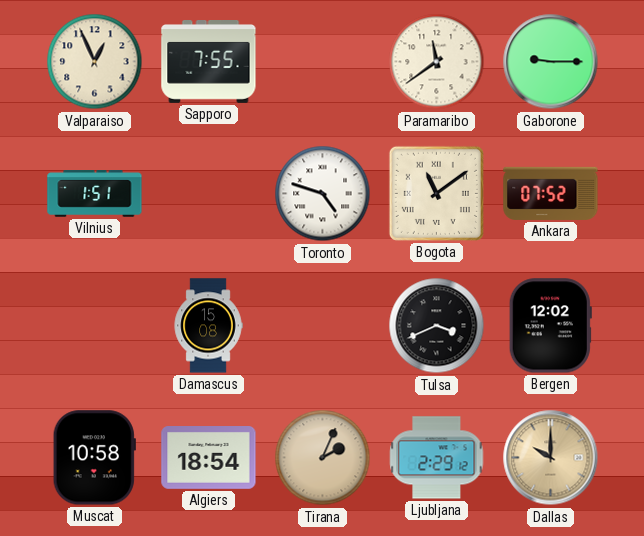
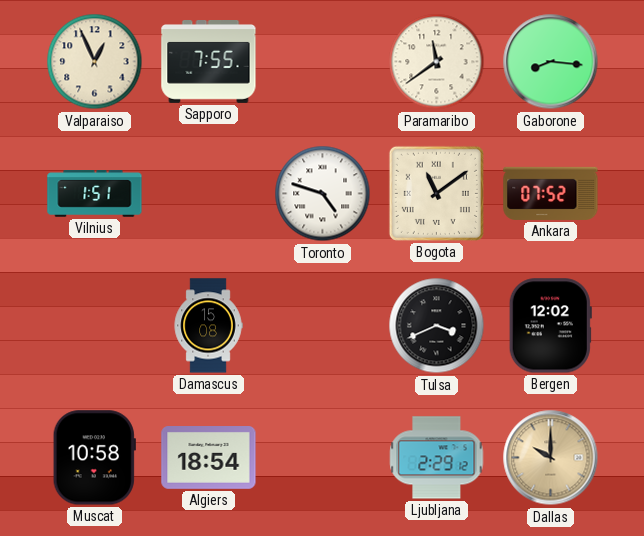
Gaborone: 9:15 -> 8:16
Tirana: 2:04 -> none
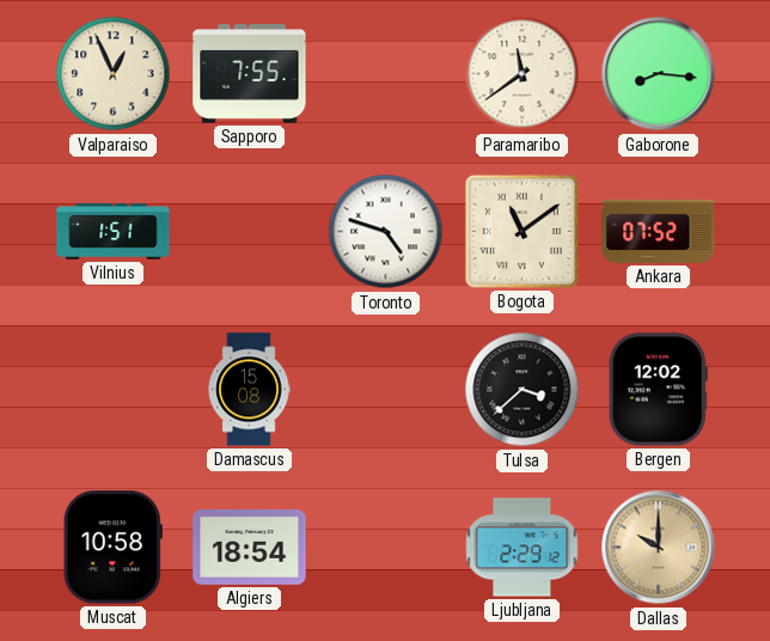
Tulsa: 3:41 -> 3:38
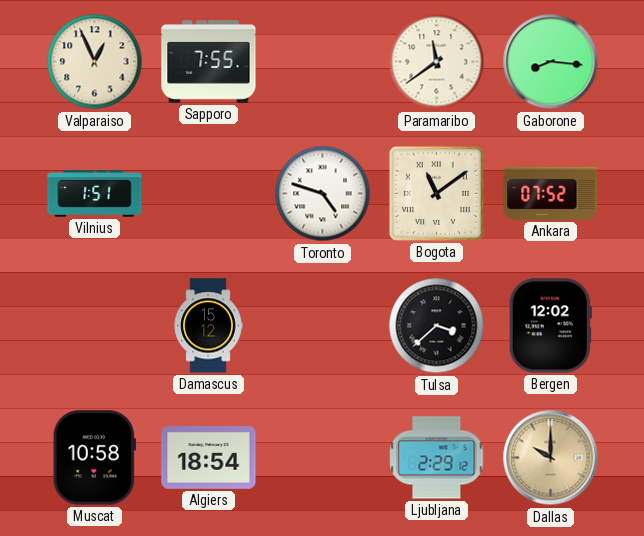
Damascus: 15:08 -> 15:12
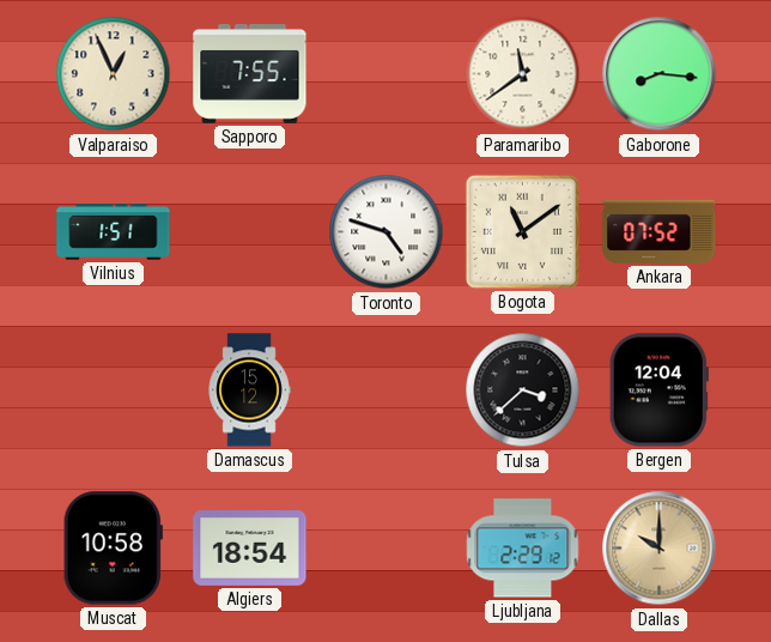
Bergen: 12:02 -> 12:04
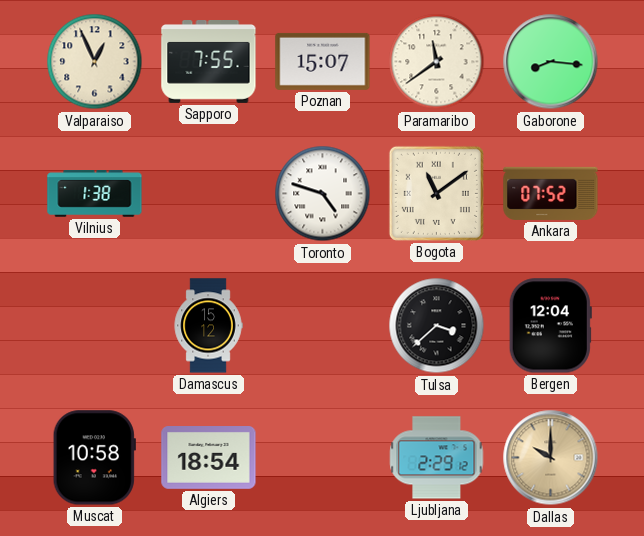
Poznan: none -> 15:07
Vilnius: 1:51 -> 1:38
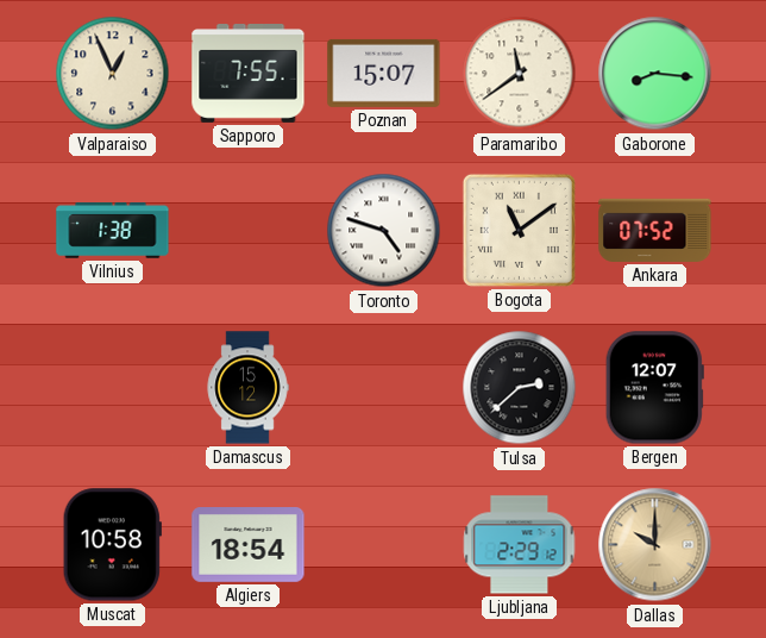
Tulsa: 3:38 -> 2:38
Bergen: 12:04 -> 12:07
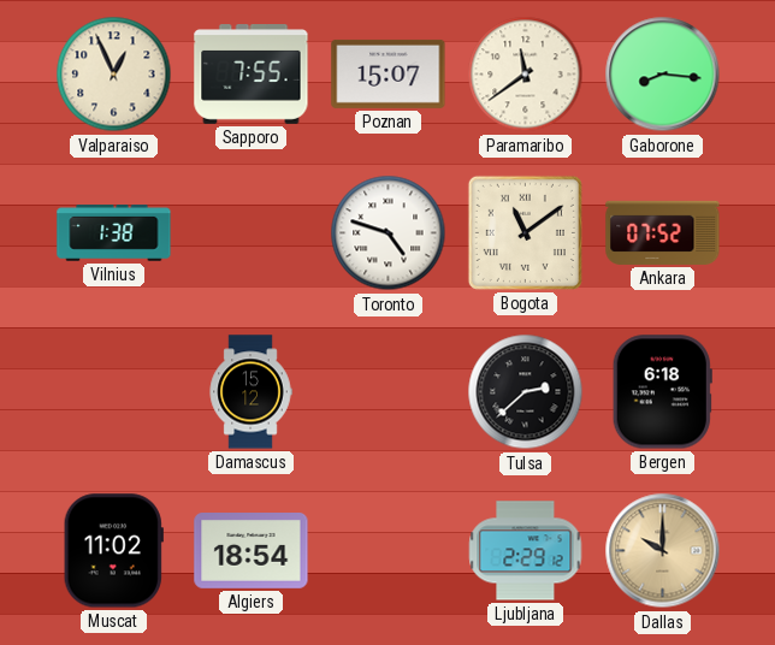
Bergen: 12:07 -> 6:18
Muscat: 10:58 -> 11:02
